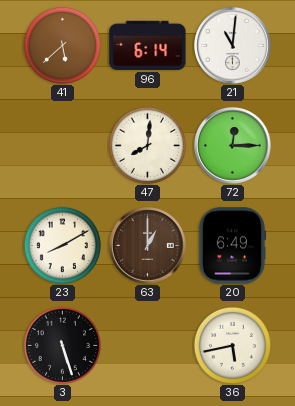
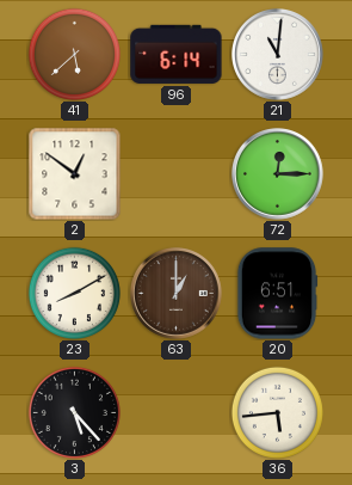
2: none -> 12:51
47: 8:01 -> none
20: 6:49 -> 6:51
3: 5:27 -> 5:23
36: 5:43 -> 5:44
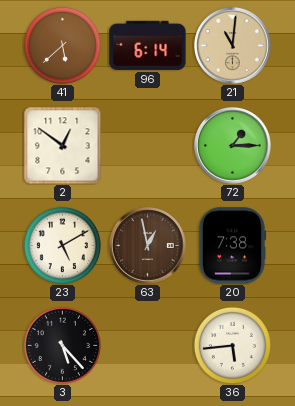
21 dial: white -> champagne
72: 12:15 -> 1:15
23: 8:10 -> 5:10
63: 1:00 -> 12:58
20: 6:51 -> 7:38
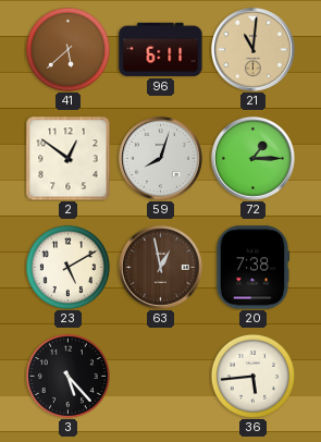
96: 6:14 -> 6:11
59: none -> 8:03
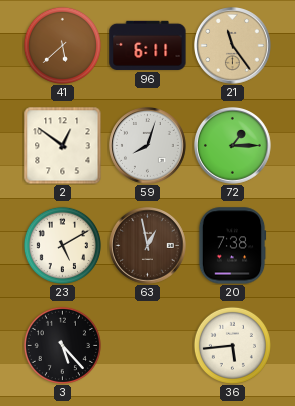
21: 11:01 -> 11:24
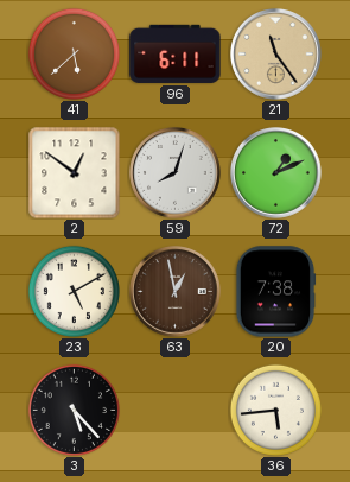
72: 1:15 -> 1:11
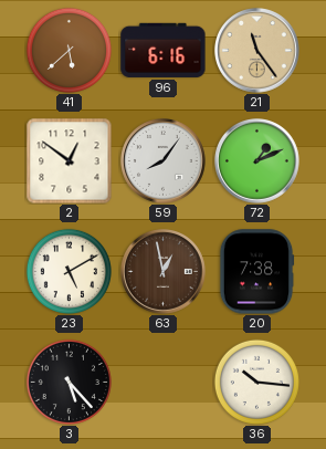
96: 6:11 -> 6:16
59: 8:03 -> 8:06
36: 5:44 -> 10:16
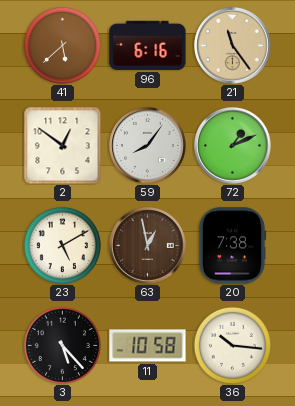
11: none -> 10:58
